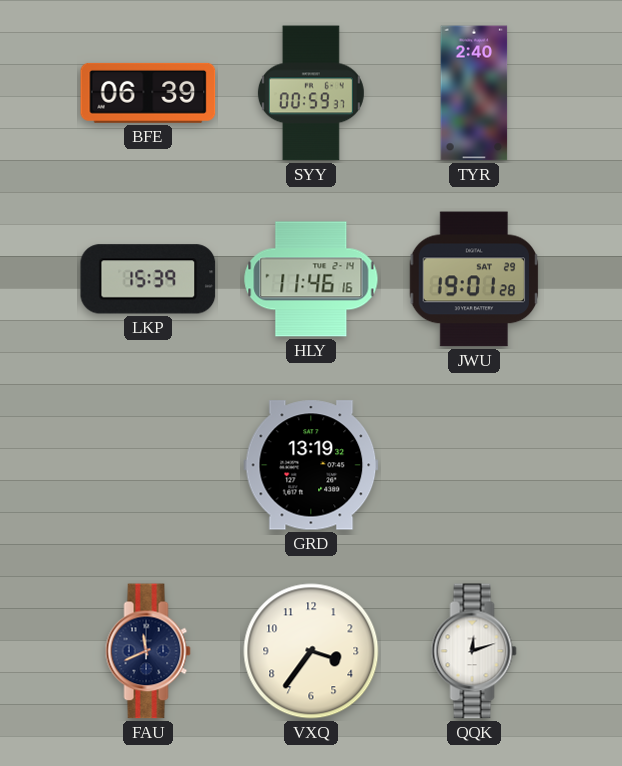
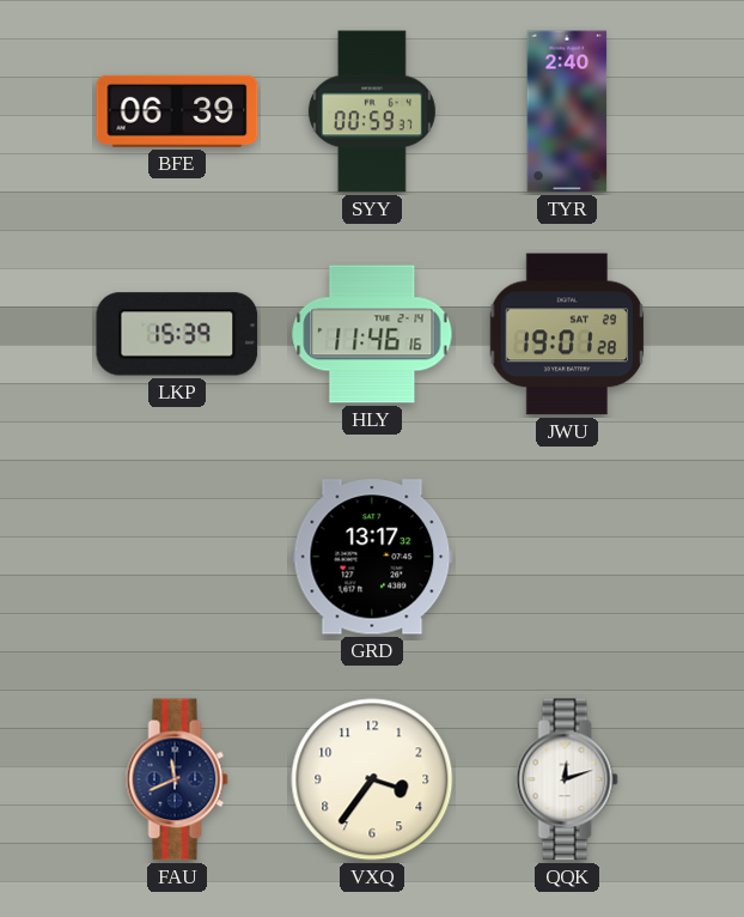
GRD: 13:19 -> 13:17
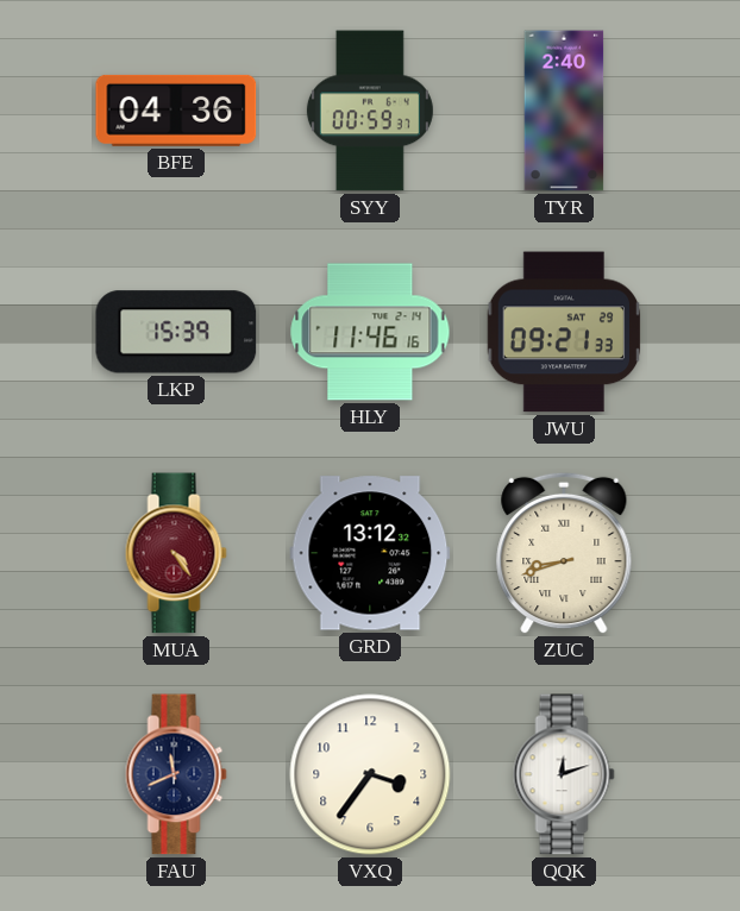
BFE: 06:39 -> 04:36
JWU: 19:01 -> 09:21
MUA: none -> 4:24
GRD: 13:17 -> 13:12
ZUC: none -> 8:42
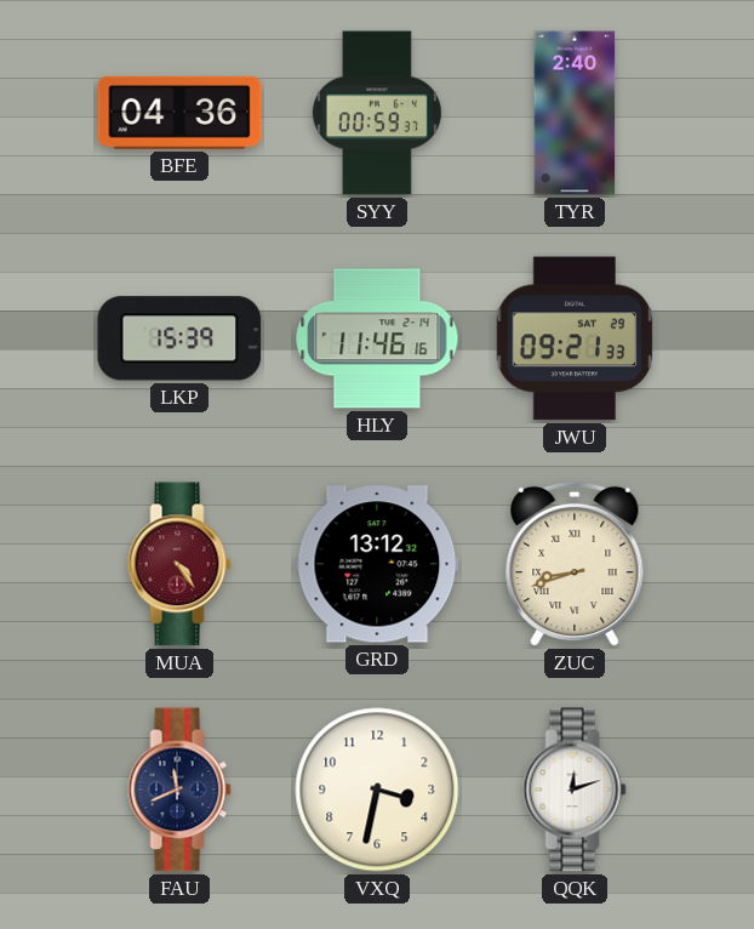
VXQ: 3:36 -> 3:32
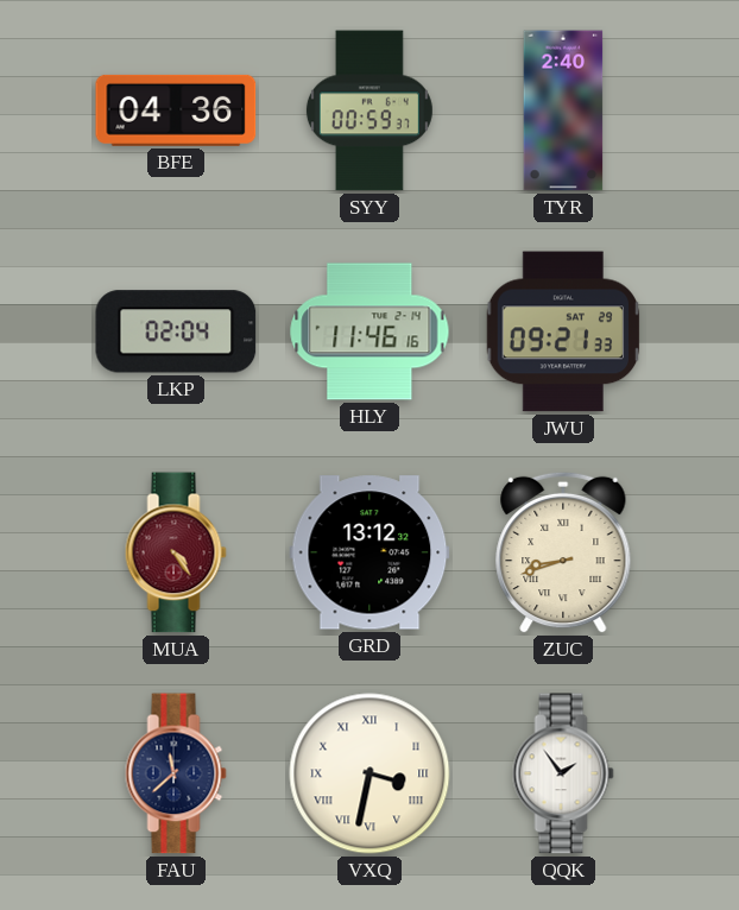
LKP: 15:39 -> 02:04
FAU: 11:41 -> 11:38
VXQ numerals: Arabic -> Roman
QQK: 12:12 -> 1:54
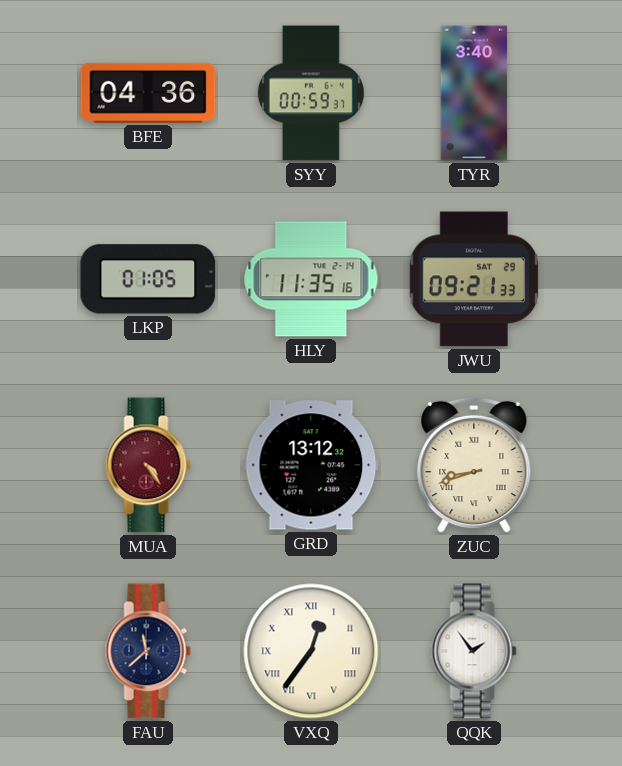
TYR: 2:40 -> 3:40
LKP: 02:04 -> 01:05
HLY: 11:46 -> 11:35
VXQ: 3:32 -> 12:36
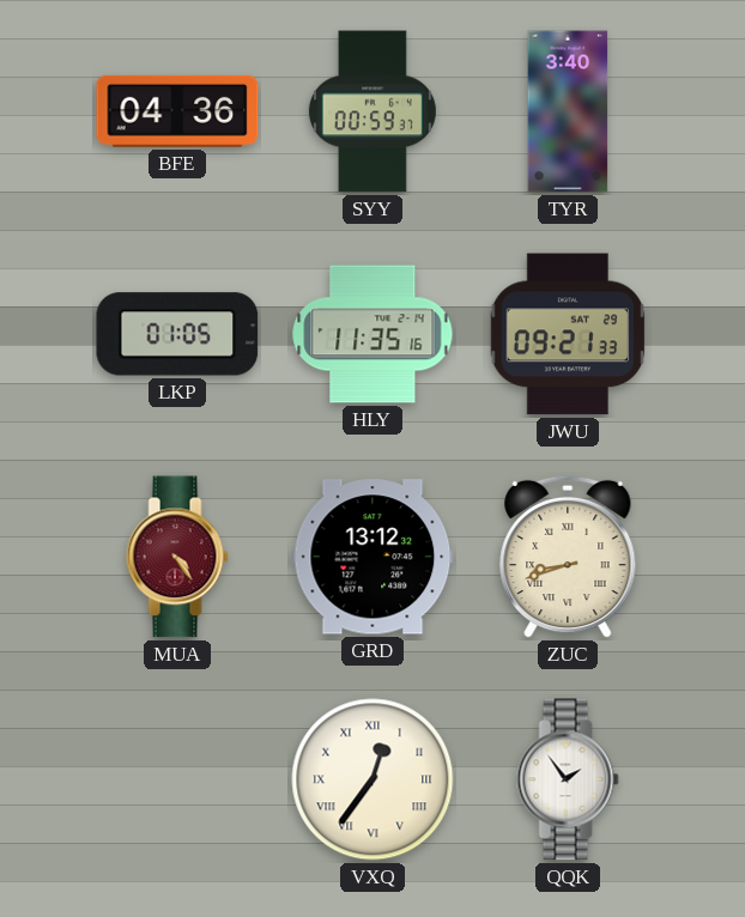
FAU: 11:38 -> none
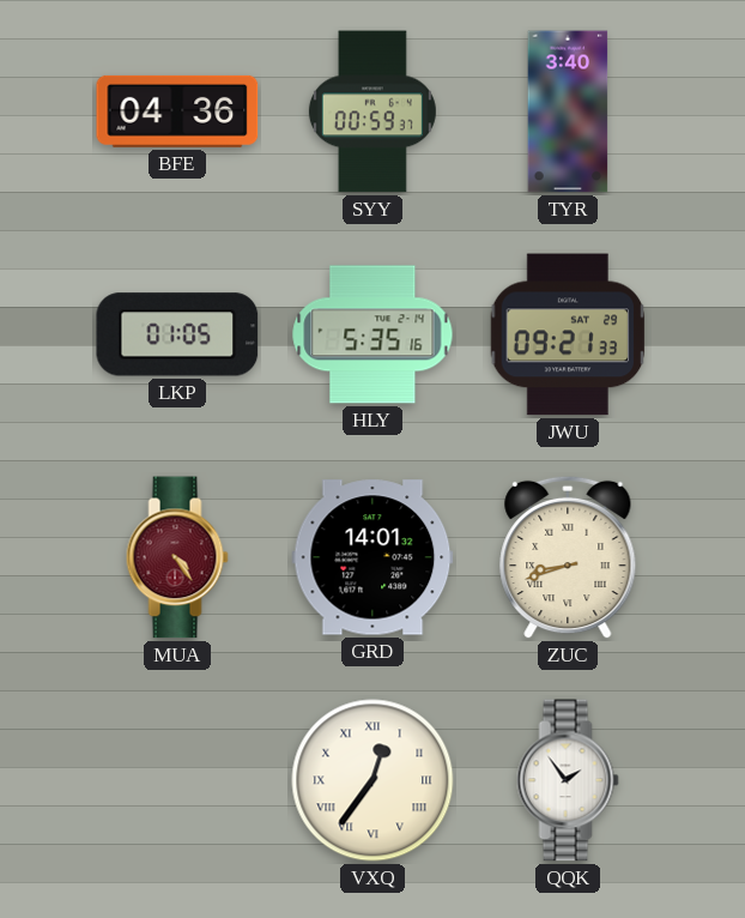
HLY: 11:35 -> 5:35
GRD: 13:12 -> 14:01
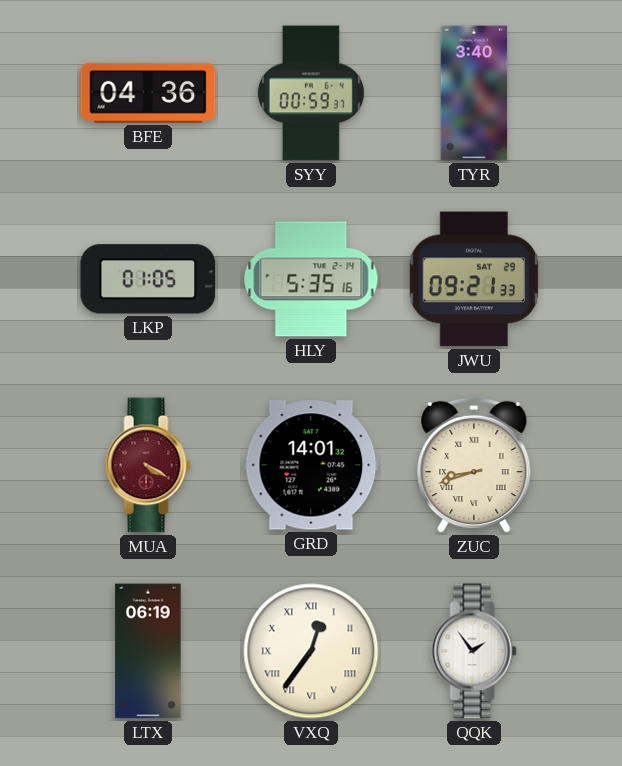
MUA: 4:24 -> 4:20
LTX: none -> 06:19
